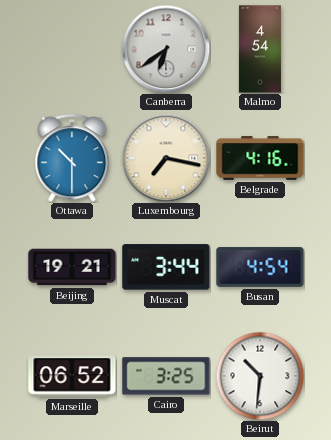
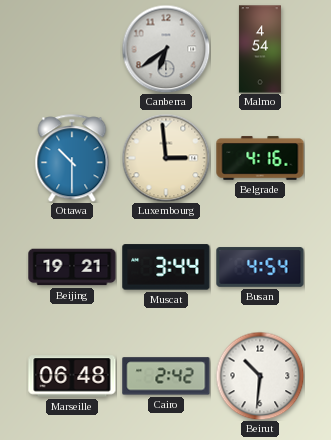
Luxembourg: 7:17 -> 2:59
Marseille: 06:52 -> 06:48
Cairo: 3:25 -> 2:42
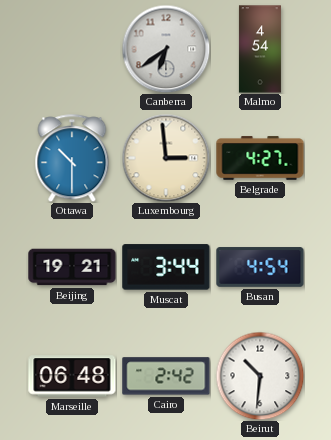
Belgrade: 4:16 -> 4:27
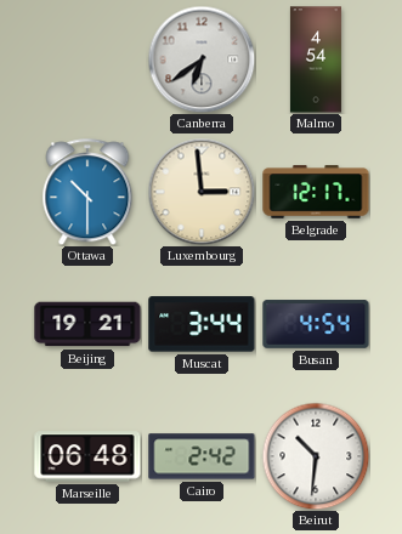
Belgrade: 4:27 -> 12:17
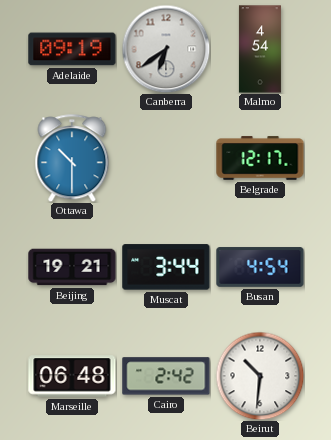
Adelaide: none -> 09:19
Luxembourg: 2:59 -> none
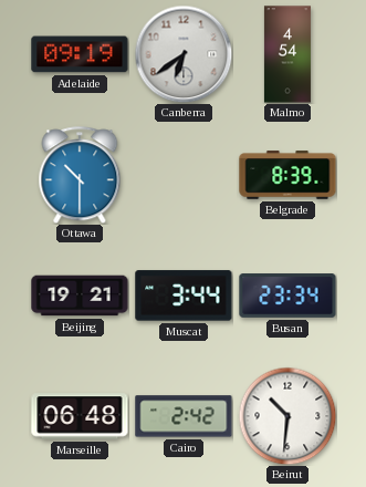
Belgrade: 12:17 -> 8:39
Busan: 4:54 -> 23:34
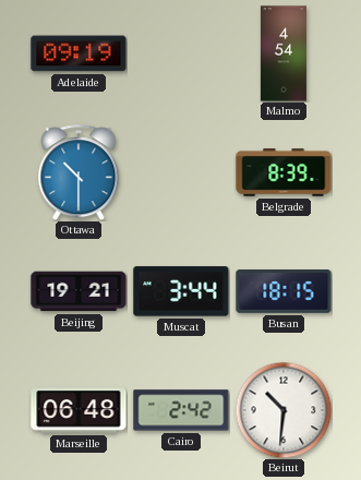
Canberra: 6:39 -> none
Busan: 23:34 -> 18:15
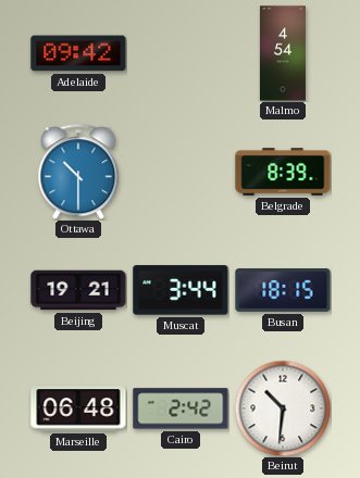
Adelaide: 09:19 -> 09:42
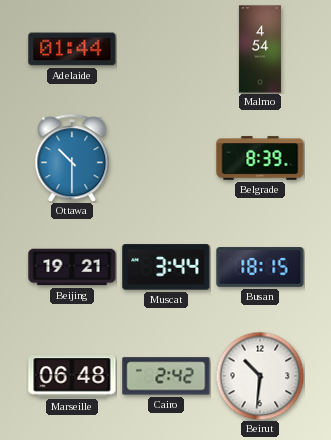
Adelaide: 09:42 -> 01:44
